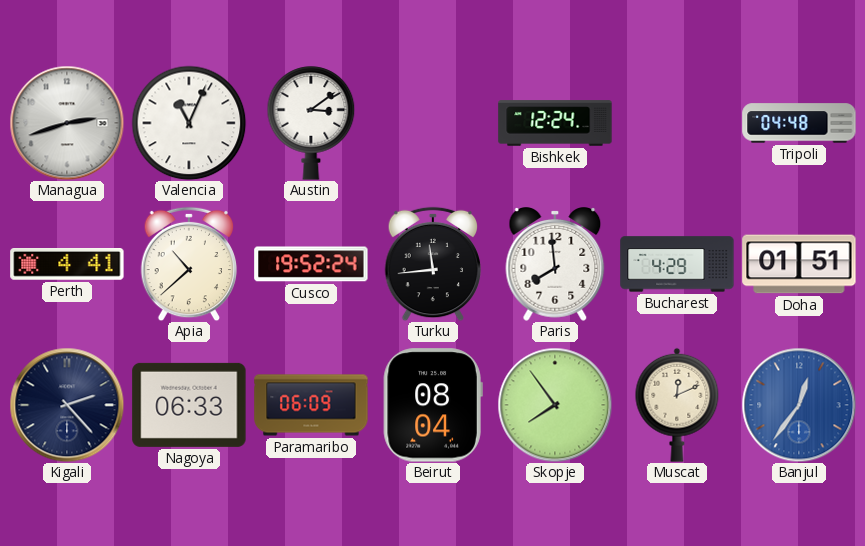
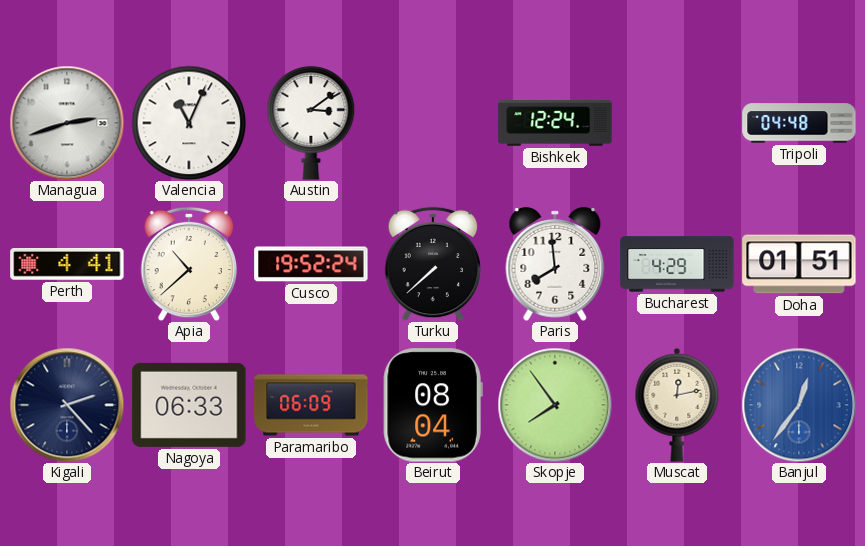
Turku: 11:44 -> 7:38
Muscat: 12:11 -> 12:13
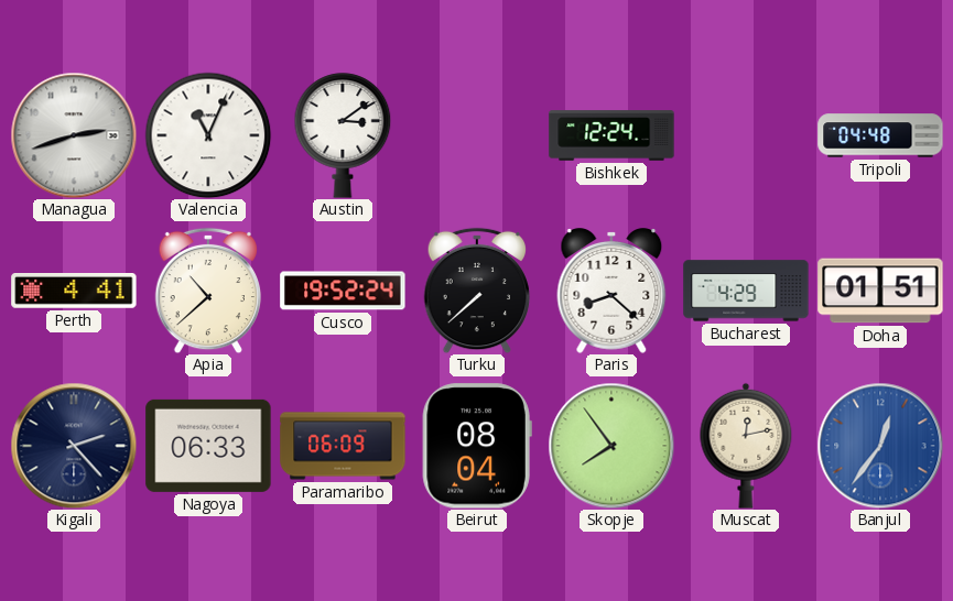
Paris: 7:59 -> 8:22
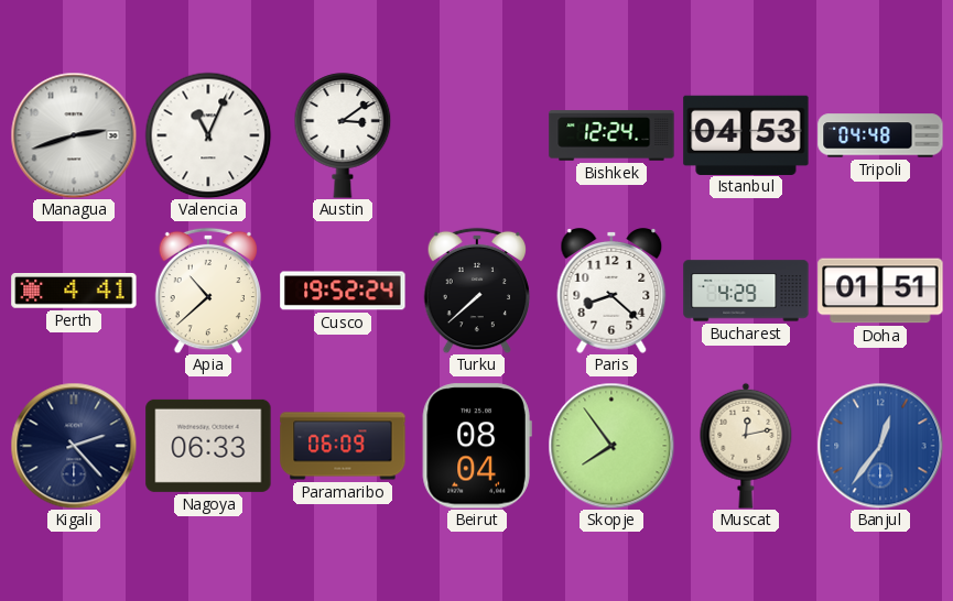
Istanbul: none -> 04:53
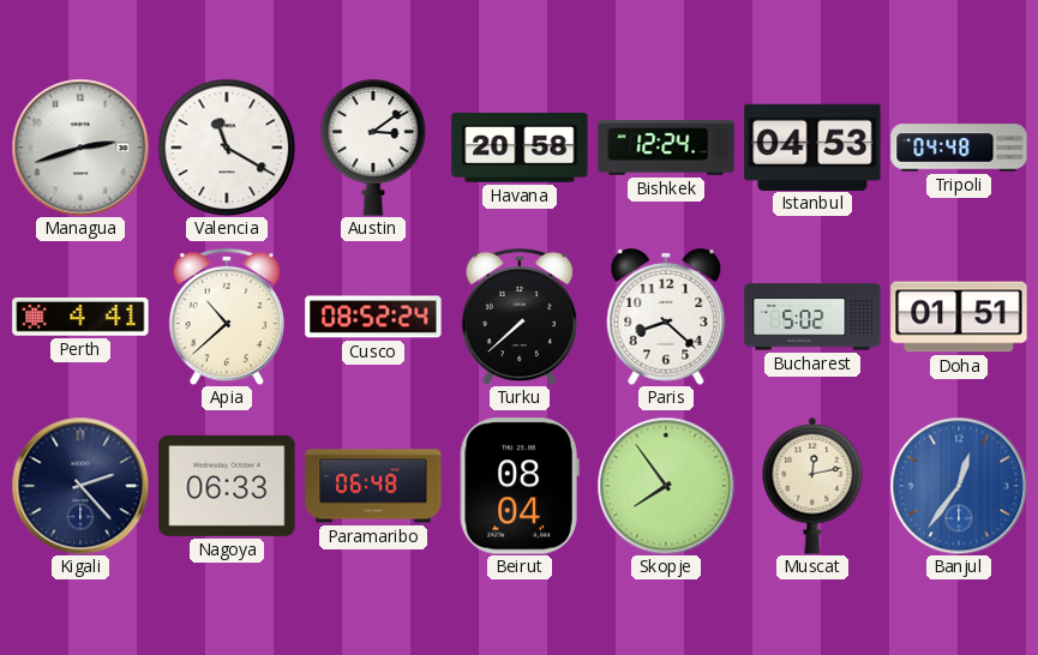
Valencia: 11:04 -> 11:20
Havana: none -> 20:58
Cusco: 19:52 -> 08:52
Bucharest: 4:29 -> 5:02
Paramaribo: 06:09 -> 06:48
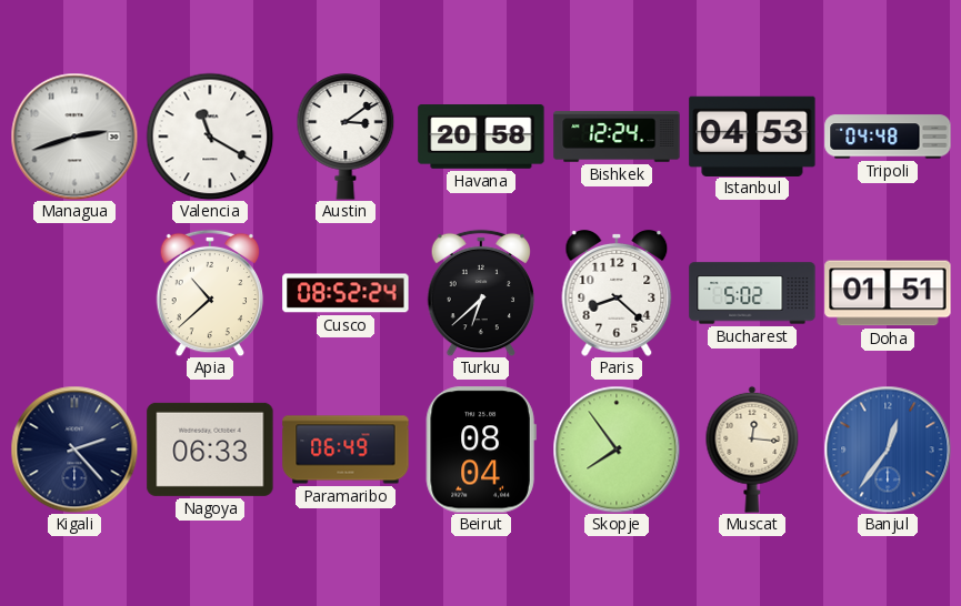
Perth: 4:41 -> none
Turku: 7:38 -> 6:38
Paramaribo: 06:48 -> 06:49
Muscat: 12:13 -> 12:16
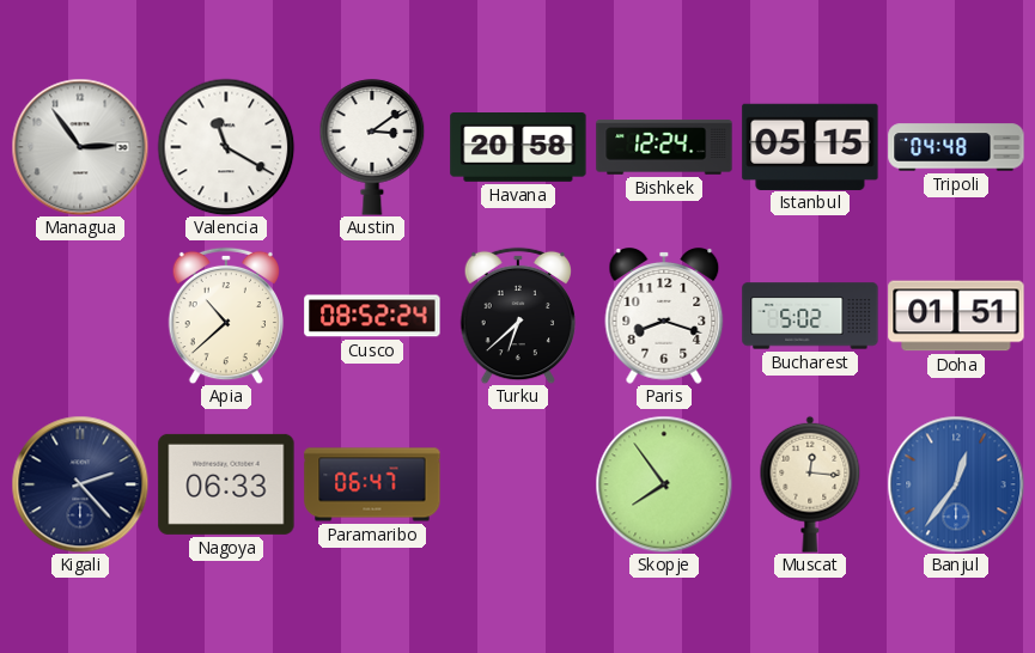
Managua: 2:42 -> 2:54
Istanbul: 04:53 -> 05:15
Paris: 8:22 -> 8:18
Paramaribo: 06:49 -> 06:47
Beirut: 08:04 -> none
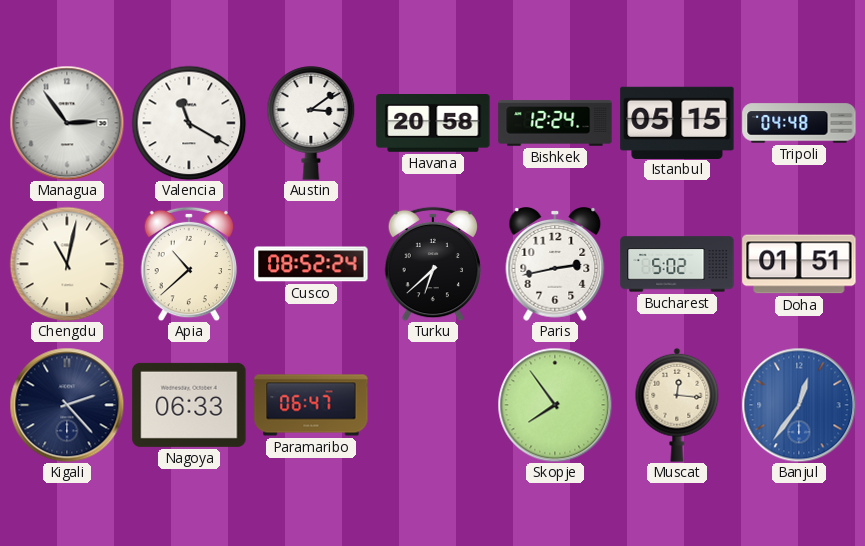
Chengdu: none -> 11:02
Paris: 8:18 -> 2:43
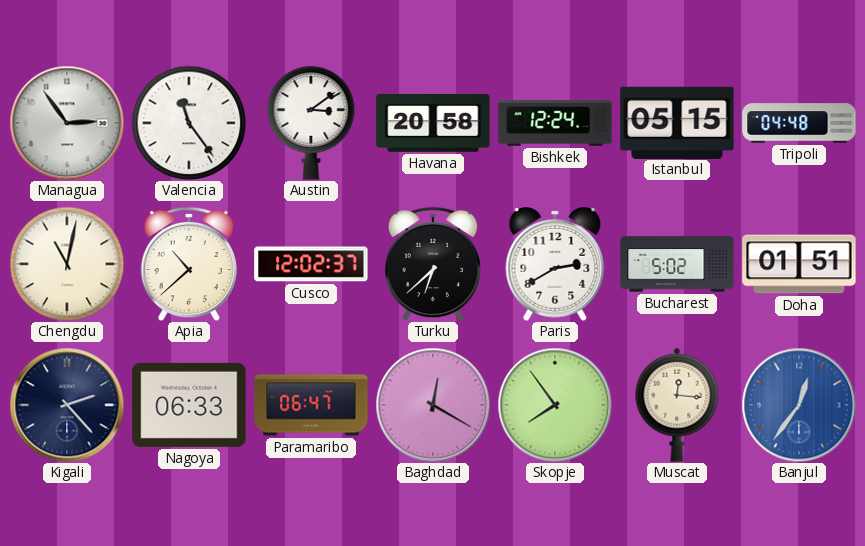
Valencia: 11:20 -> 11:24
Cusco: 08:52 -> 12:02
Paris: 2:43 -> 2:40
Baghdad: none -> 12:20
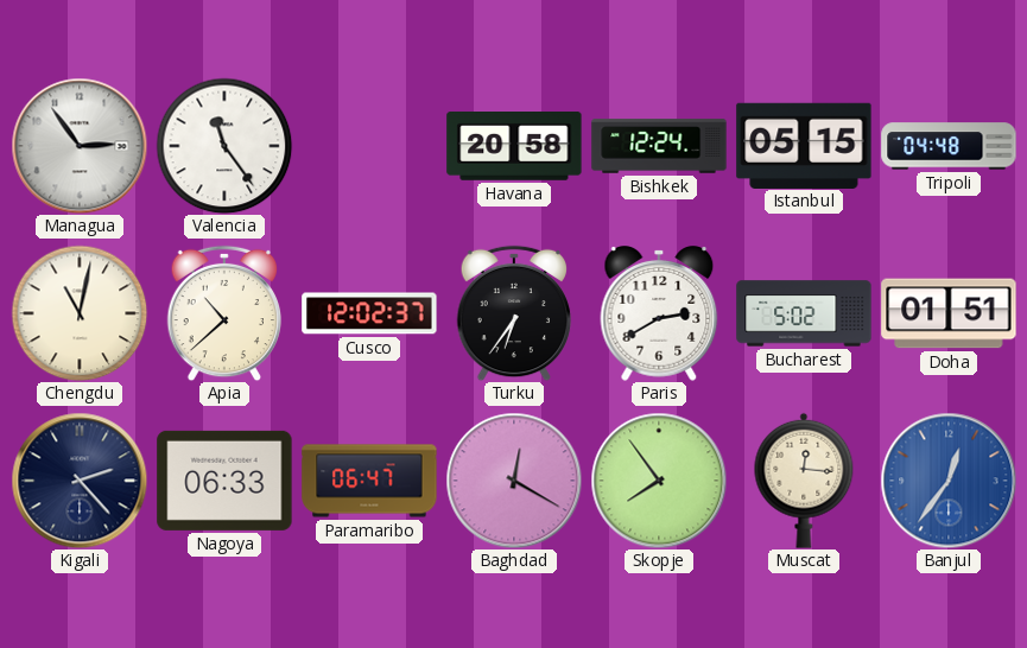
Austin: 3:09 -> none
Turku: 6:38 -> 6:36
